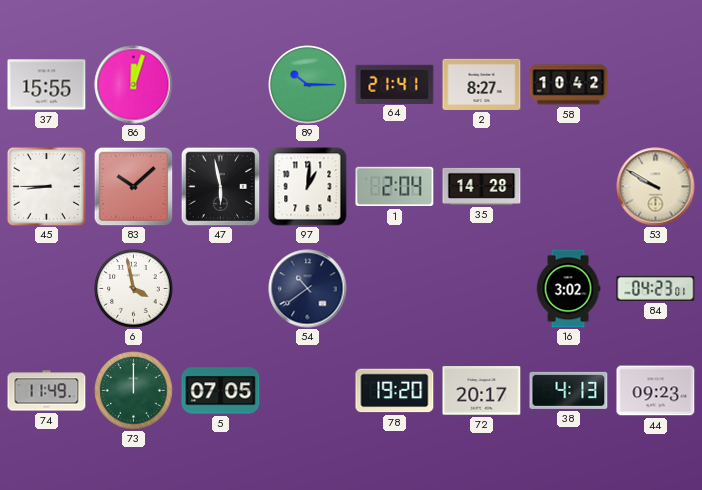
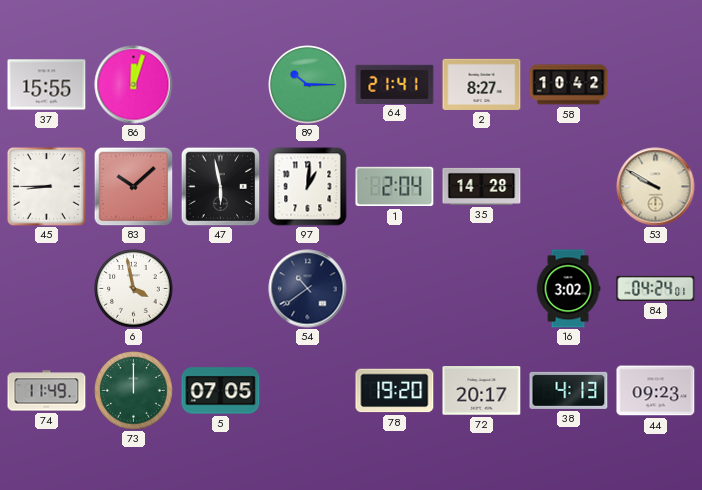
84: 04:23 -> 04:24
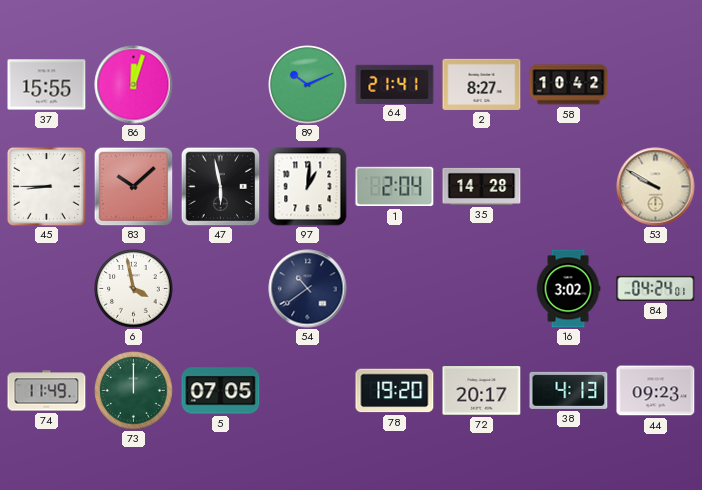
89: 10:15 -> 10:11
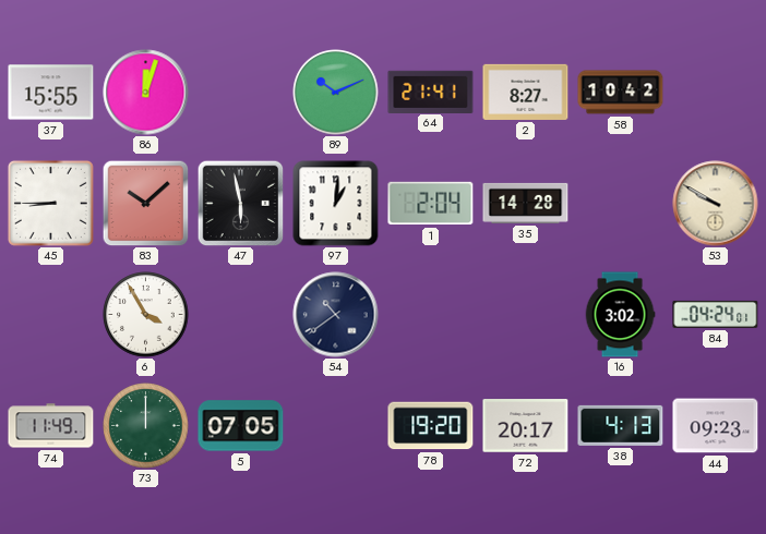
6: 3:58 -> 3:55
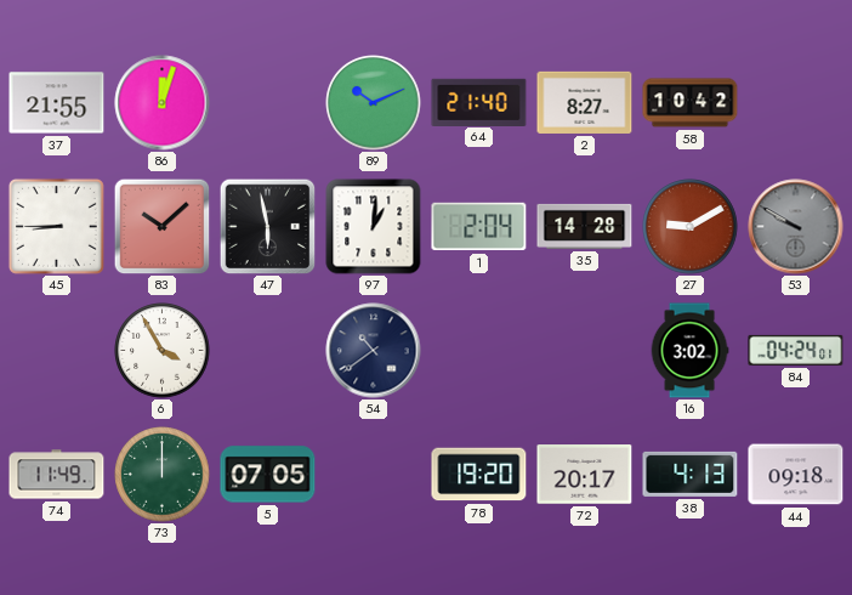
37: 15:55 -> 21:55
64: 21:41 -> 21:40
27: none -> 9:10
53 dial: cream -> grey
44: 09:23 -> 09:18
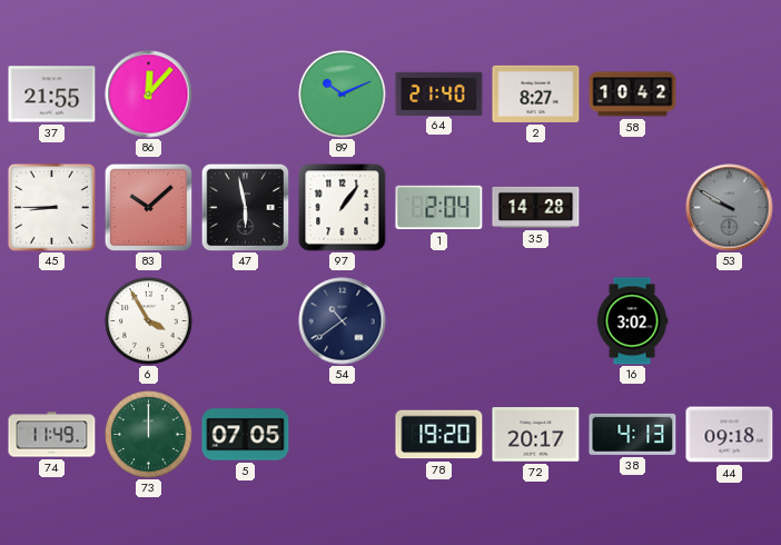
86: 12:03 -> 12:07
97: 1:01 -> 1:06
27: 9:10 -> none
84: 04:24 -> none
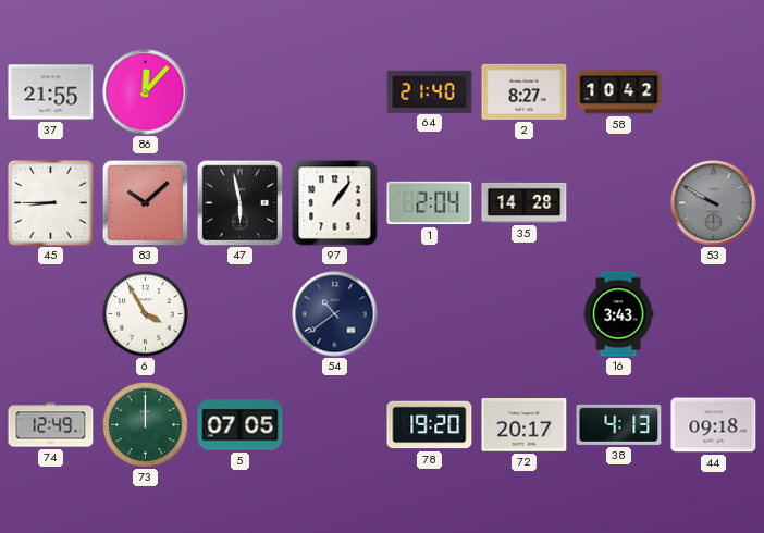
89: 10:11 -> none
16: 3:02 -> 3:43
74: 11:49 -> 12:49
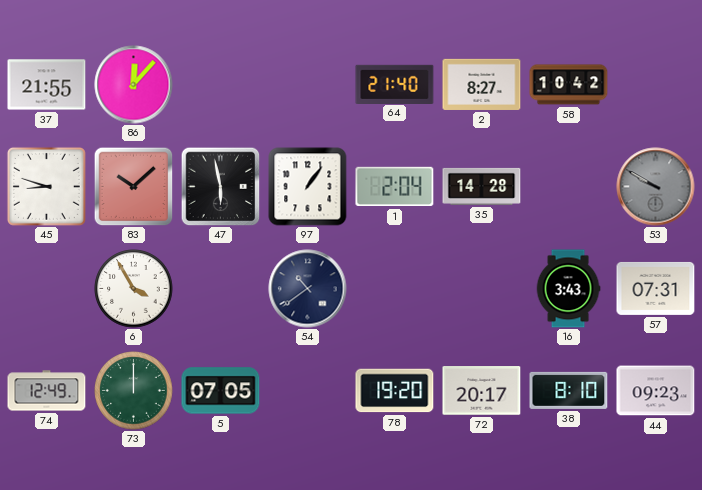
45: 8:45 -> 8:48
57: none -> 07:31
38: 4:13 -> 8:10
44: 09:18 -> 09:23
